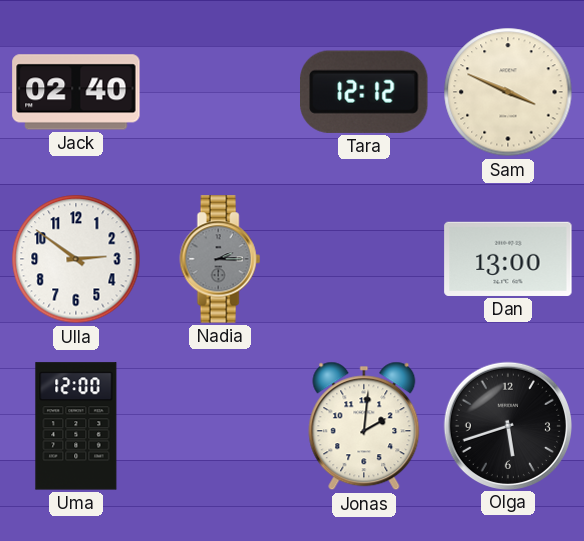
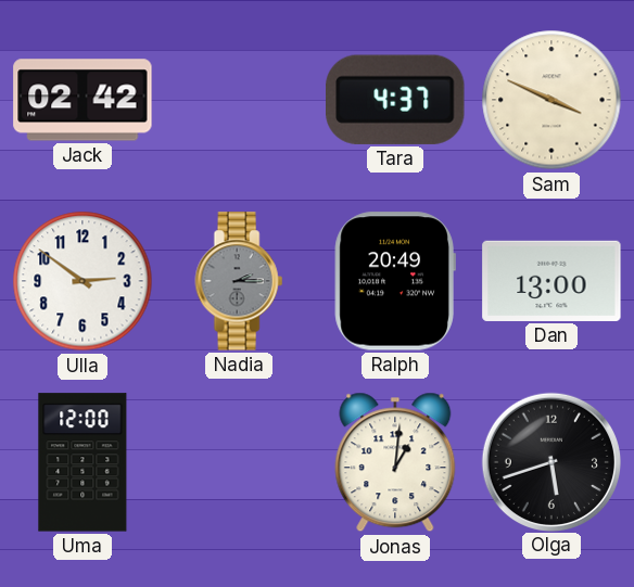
Jack: 02:40 -> 02:42
Tara: 12:12 -> 4:37
Ralph: none -> 20:49
Jonas: 2:01 -> 1:01
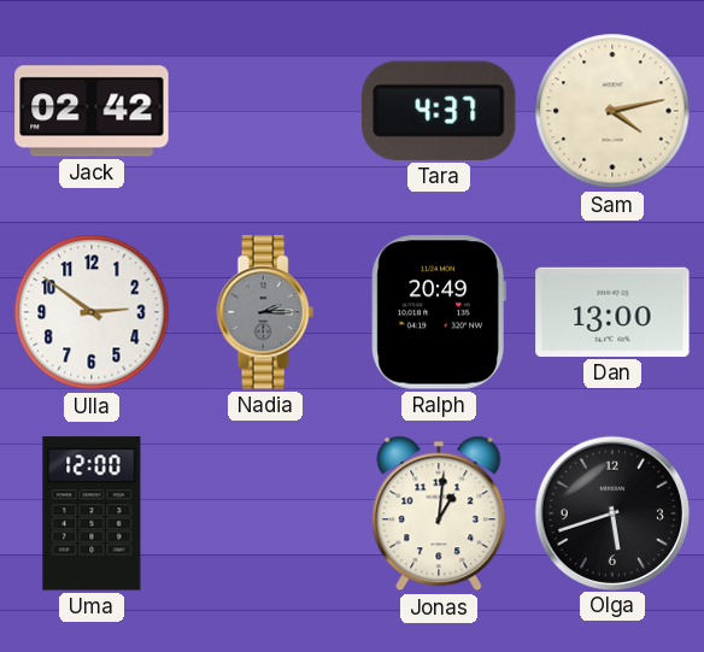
Sam: 3:49 -> 4:13
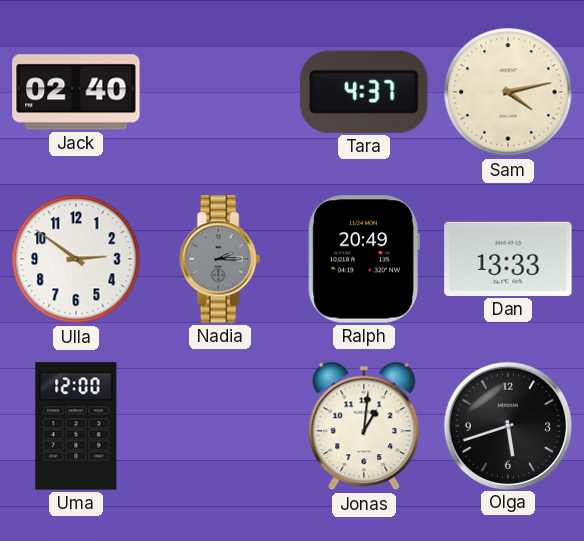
Jack: 02:42 -> 02:40
Dan: 13:00 -> 13:33
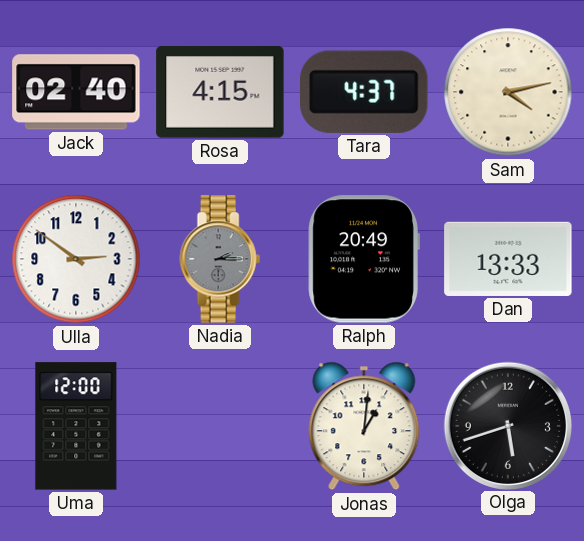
Rosa: none -> 4:15
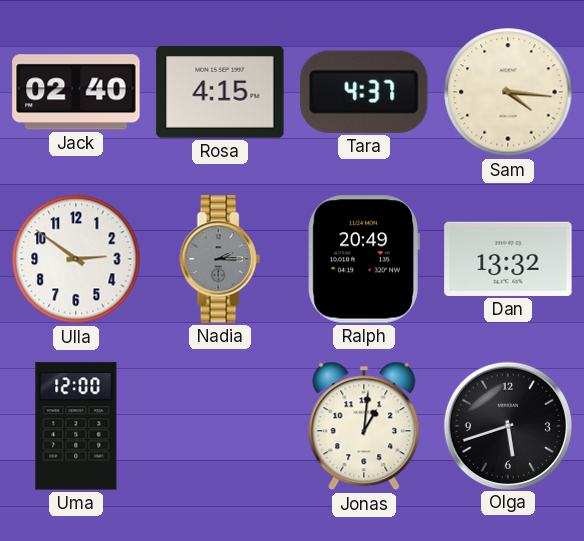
Sam: 4:13 -> 4:16
Dan: 13:33 -> 13:32
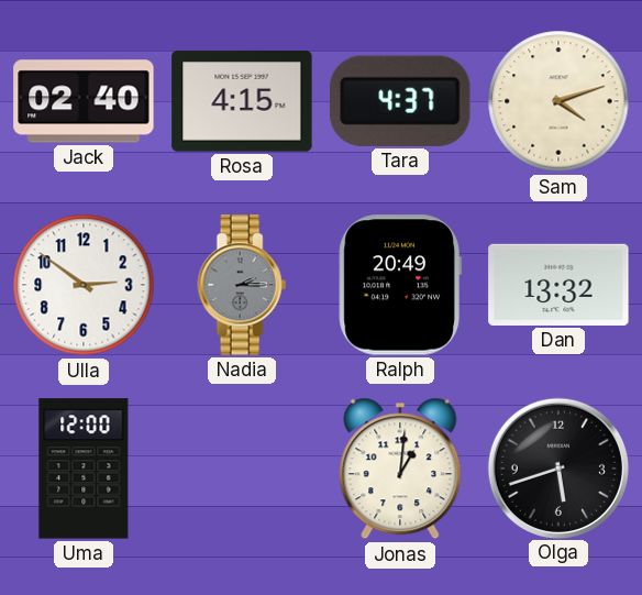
Sam: 4:16 -> 4:12
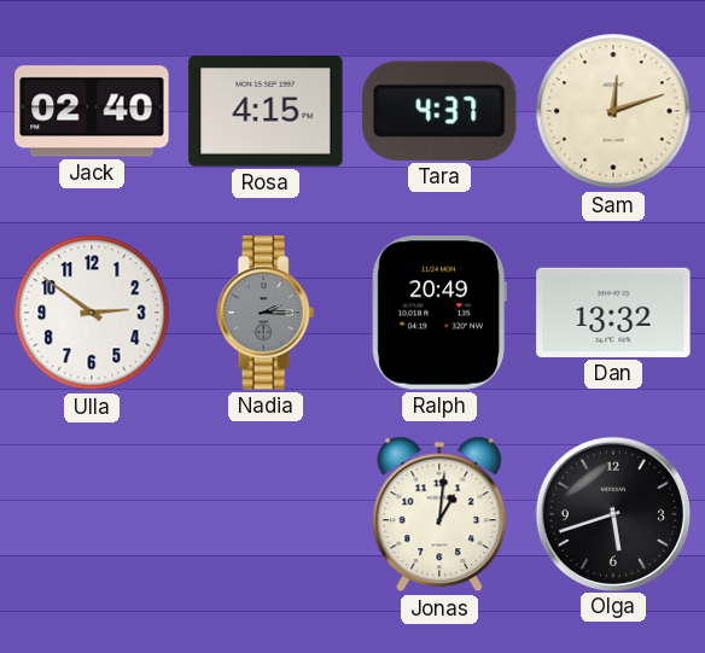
Sam: 4:12 -> 12:12
Uma: 12:00 -> none
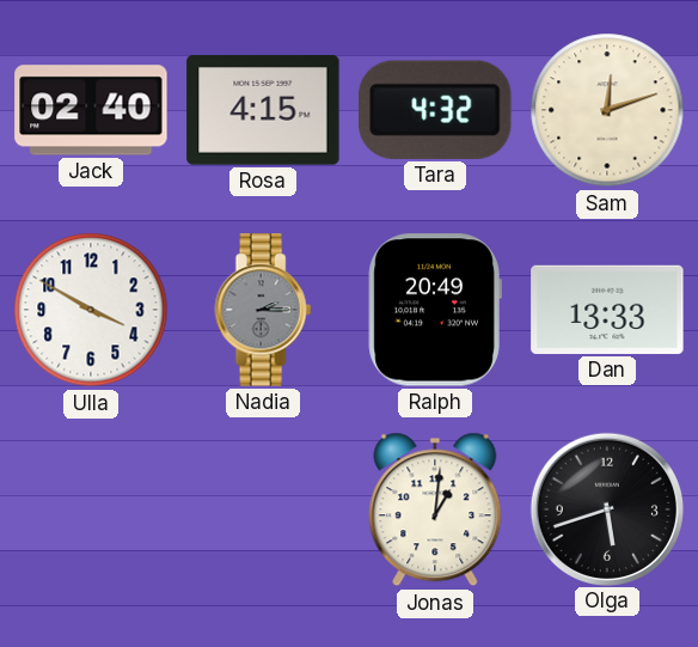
Tara: 4:37 -> 4:32
Ulla: 2:51 -> 3:50
Dan: 13:32 -> 13:33
